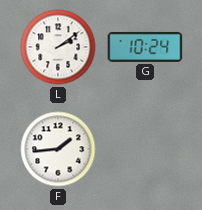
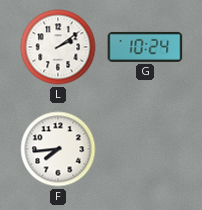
F: 1:44 -> 7:44
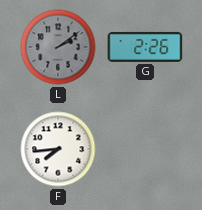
L dial: white -> grey
G: 10:24 -> 2:26
